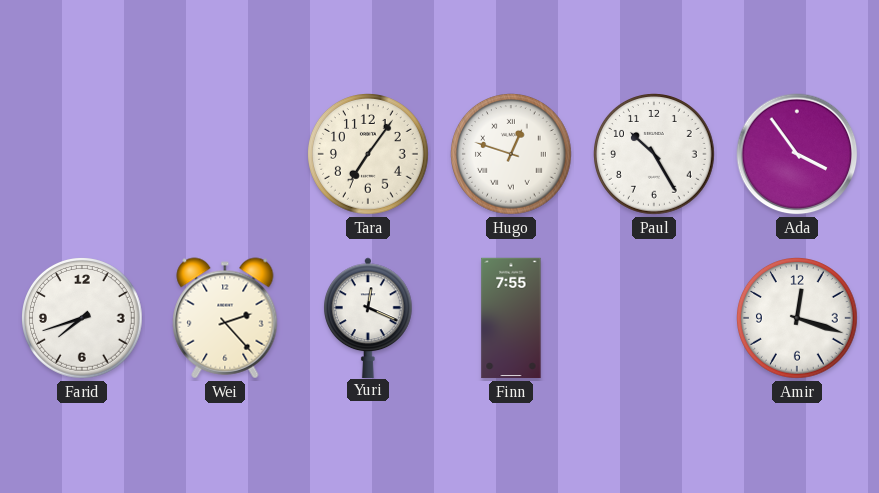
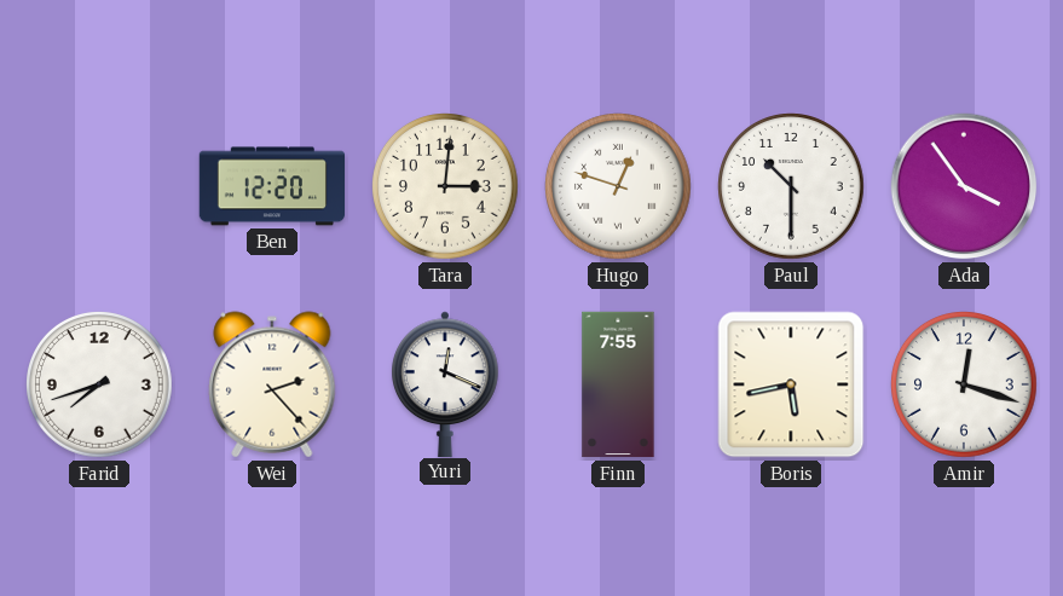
Ben: none -> 12:20
Tara: 7:06 -> 3:01
Paul: 10:25 -> 10:30
Boris: none -> 5:43
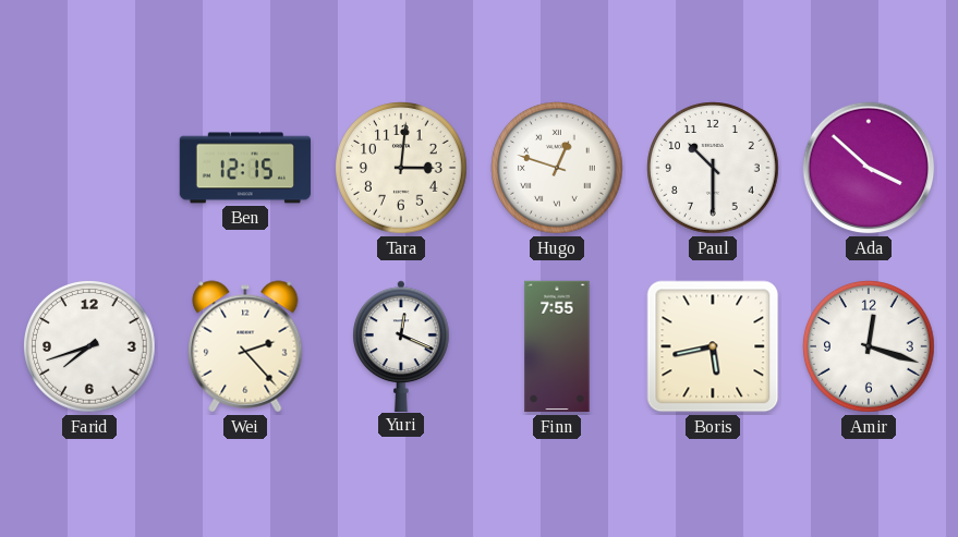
Ben: 12:20 -> 12:15
Ada: 3:54 -> 3:52
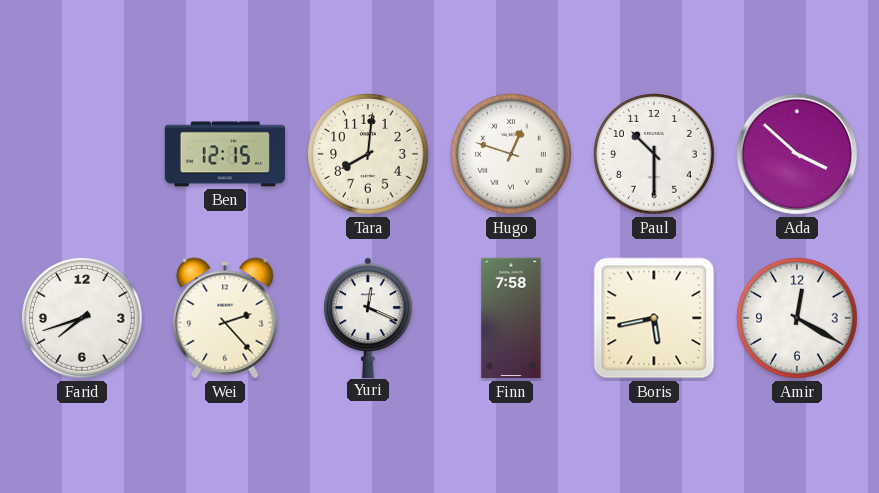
Tara: 3:01 -> 8:01
Finn: 7:55 -> 7:58
Amir: 12:18 -> 12:20
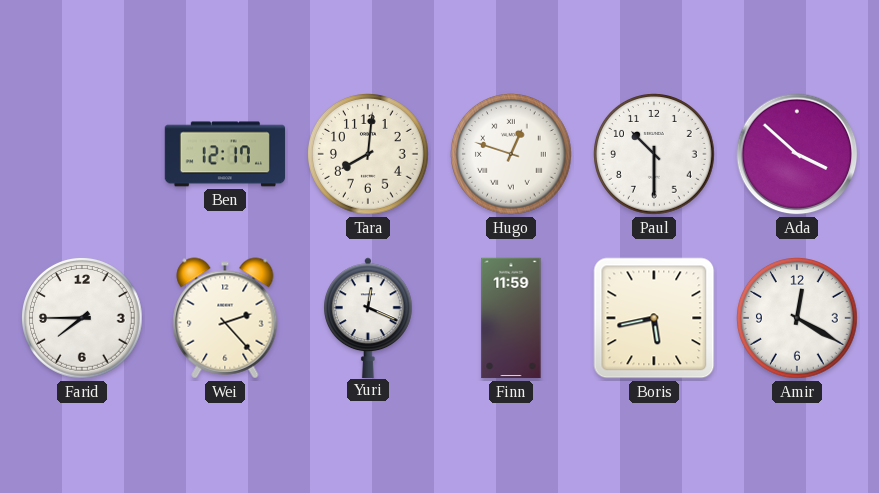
Ben: 12:15 -> 12:17
Farid: 7:42 -> 7:45
Finn: 7:58 -> 11:59
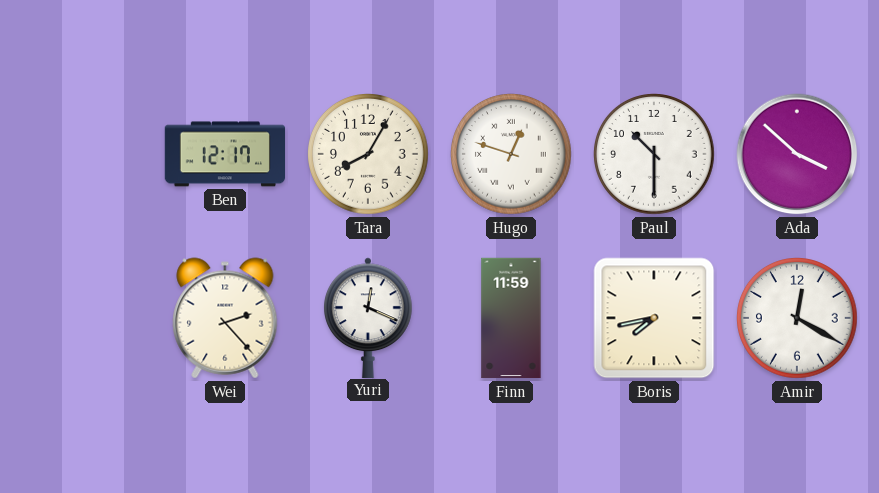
Tara: 8:01 -> 8:05
Farid: 7:45 -> none
Boris: 5:43 -> 7:43
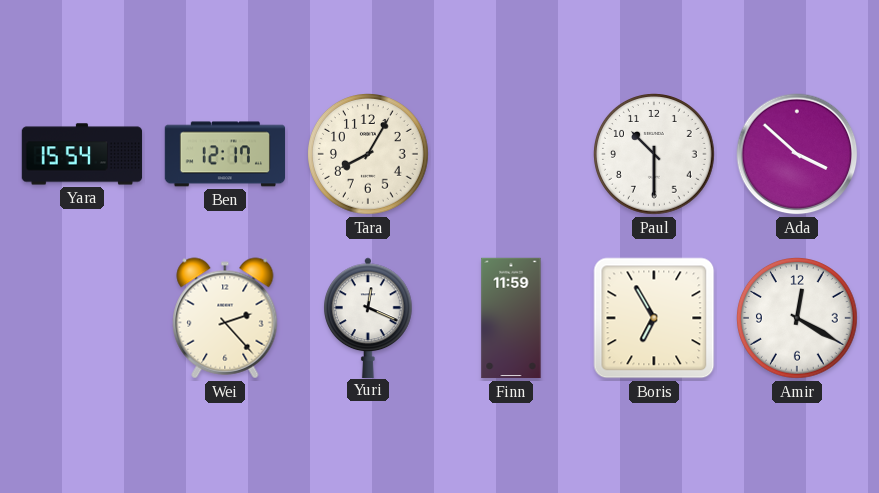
Yara: none -> 15:54
Hugo: 12:48 -> none
Boris: 7:43 -> 6:55
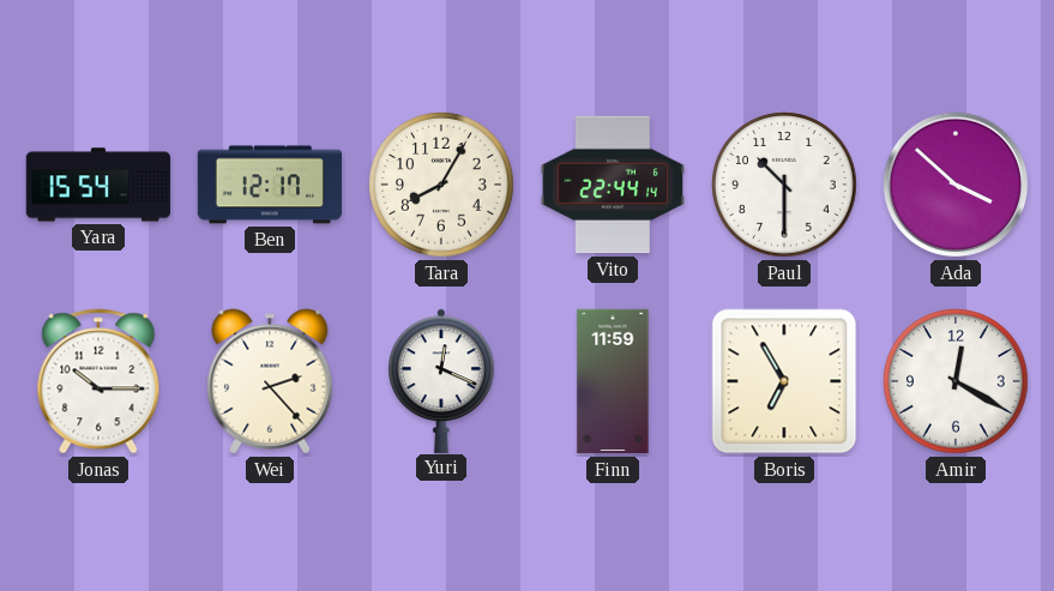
Vito: none -> 22:44
Jonas: none -> 10:15
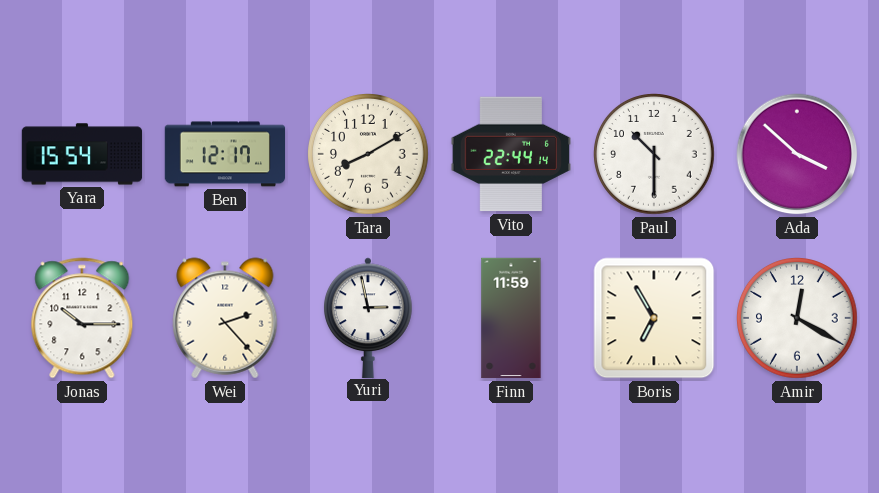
Tara: 8:05 -> 8:10
Yuri: 12:19 -> 2:58
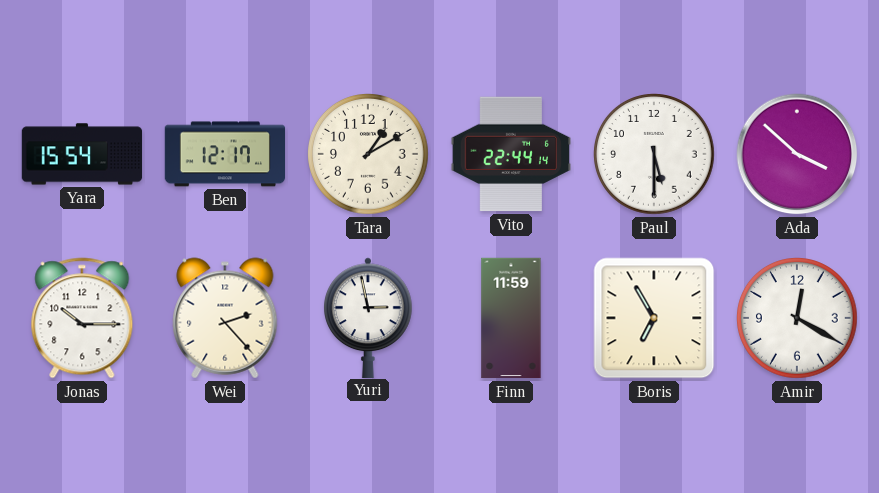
Tara: 8:10 -> 1:10
Paul: 10:30 -> 5:30
